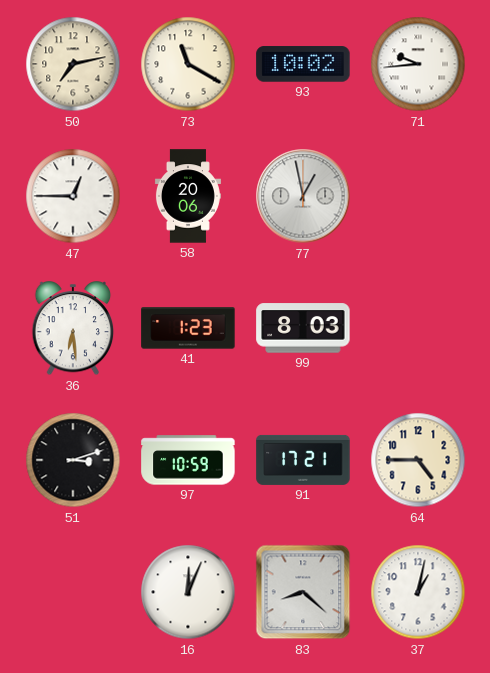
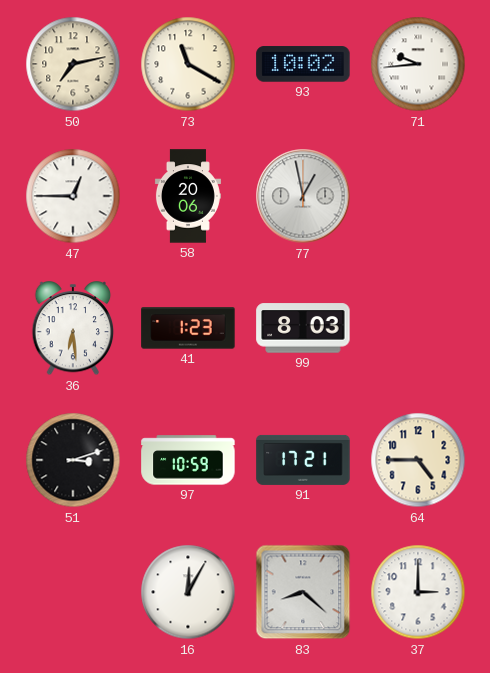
16: 12:04 -> 12:05
37: 1:02 -> 3:00
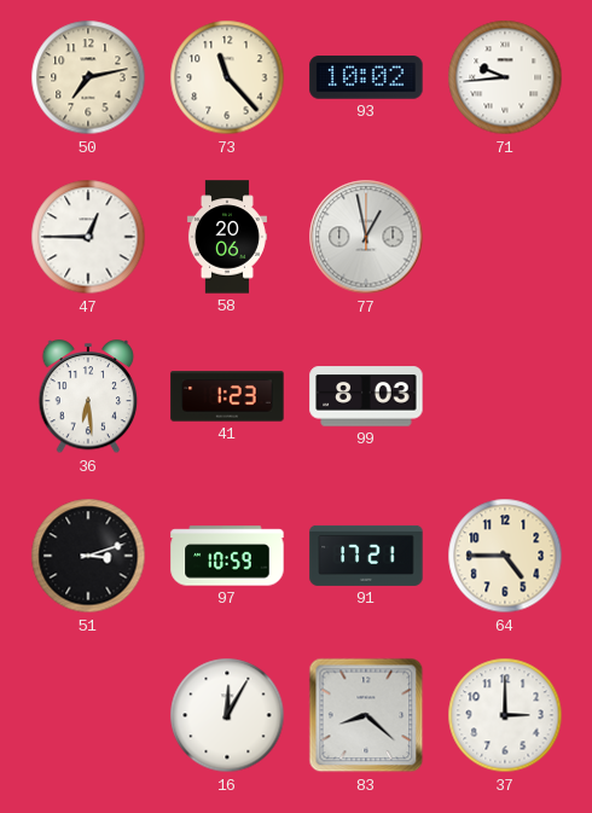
73: 11:20 -> 11:23
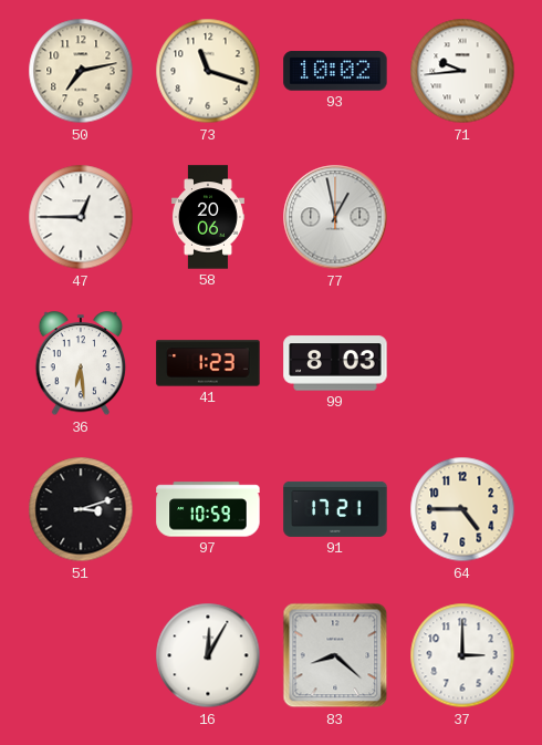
73: 11:23 -> 11:18
